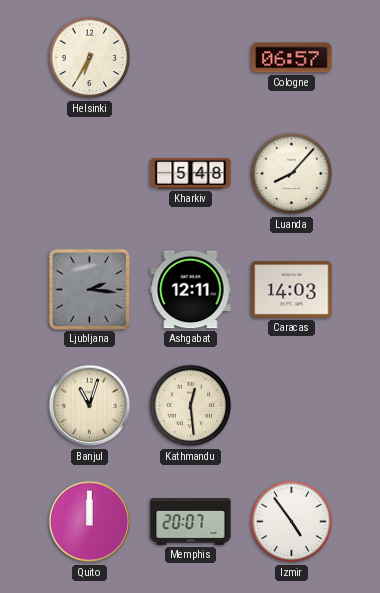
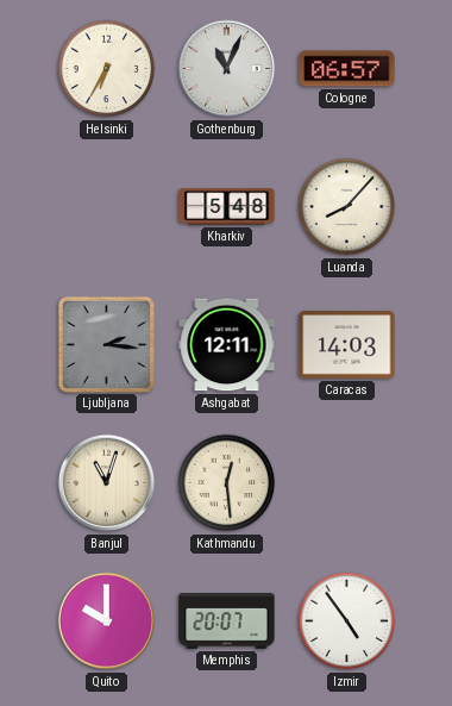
Gothenburg: none -> 11:04
Quito: 12:00 -> 10:00
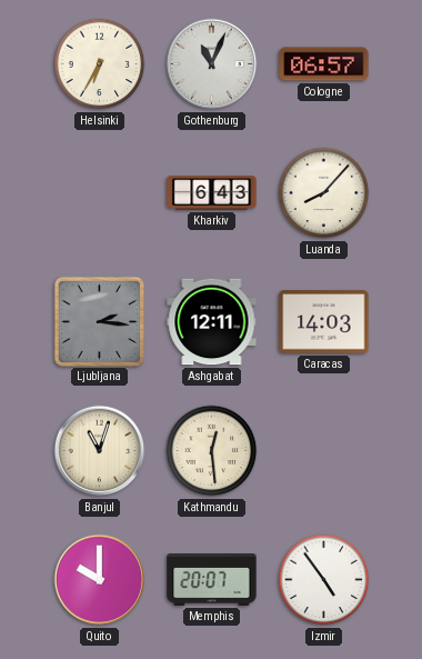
Kharkiv: 5:48 -> 6:43
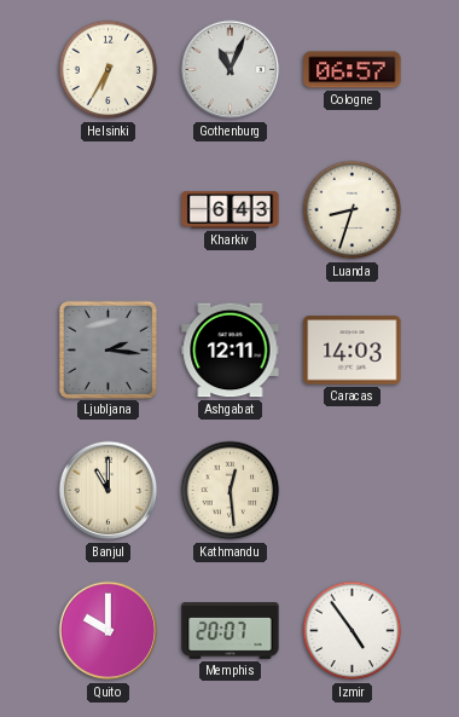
Luanda: 8:07 -> 8:33
Banjul: 11:03 -> 11:00
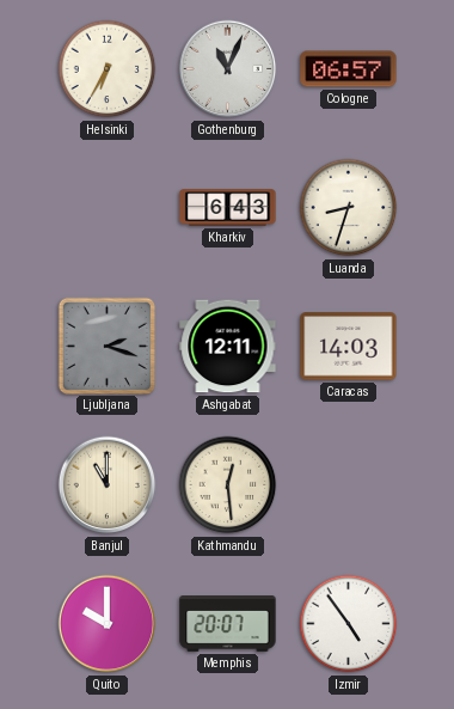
Ljubljana: 2:16 -> 2:18
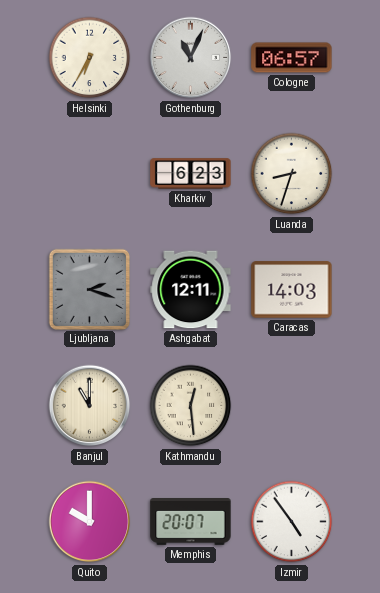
Kharkiv: 6:43 -> 6:23
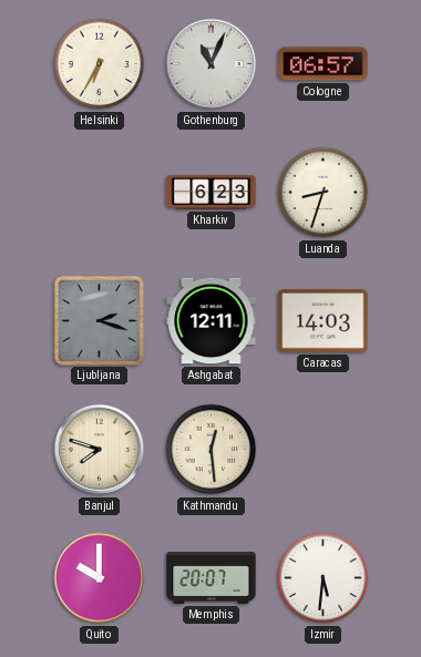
Banjul: 11:00 -> 7:48
Izmir: 4:54 -> 5:31
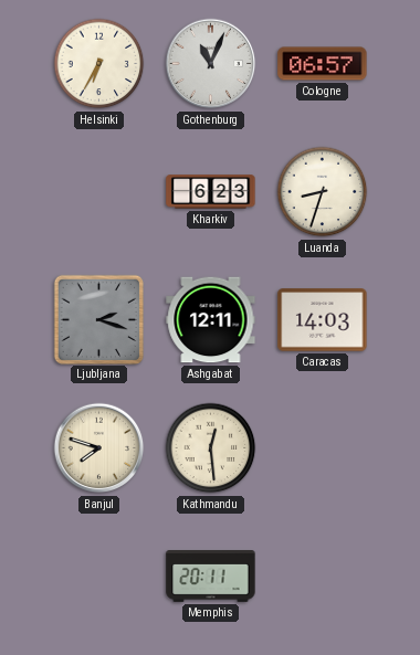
Quito: 10:00 -> none
Memphis: 20:07 -> 20:11
Izmir: 5:31 -> none
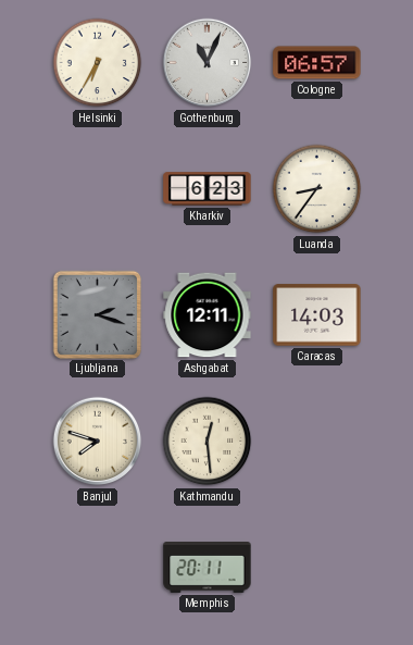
Luanda: 8:33 -> 8:36
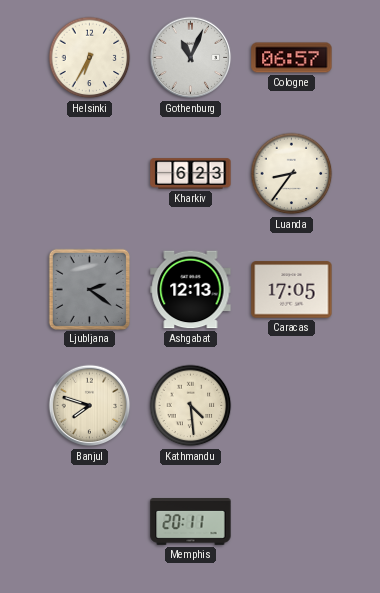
Ljubljana: 2:18 -> 2:21
Ashgabat: 12:11 -> 12:13
Caracas: 14:03 -> 17:05
Kathmandu: 12:29 -> 4:29
